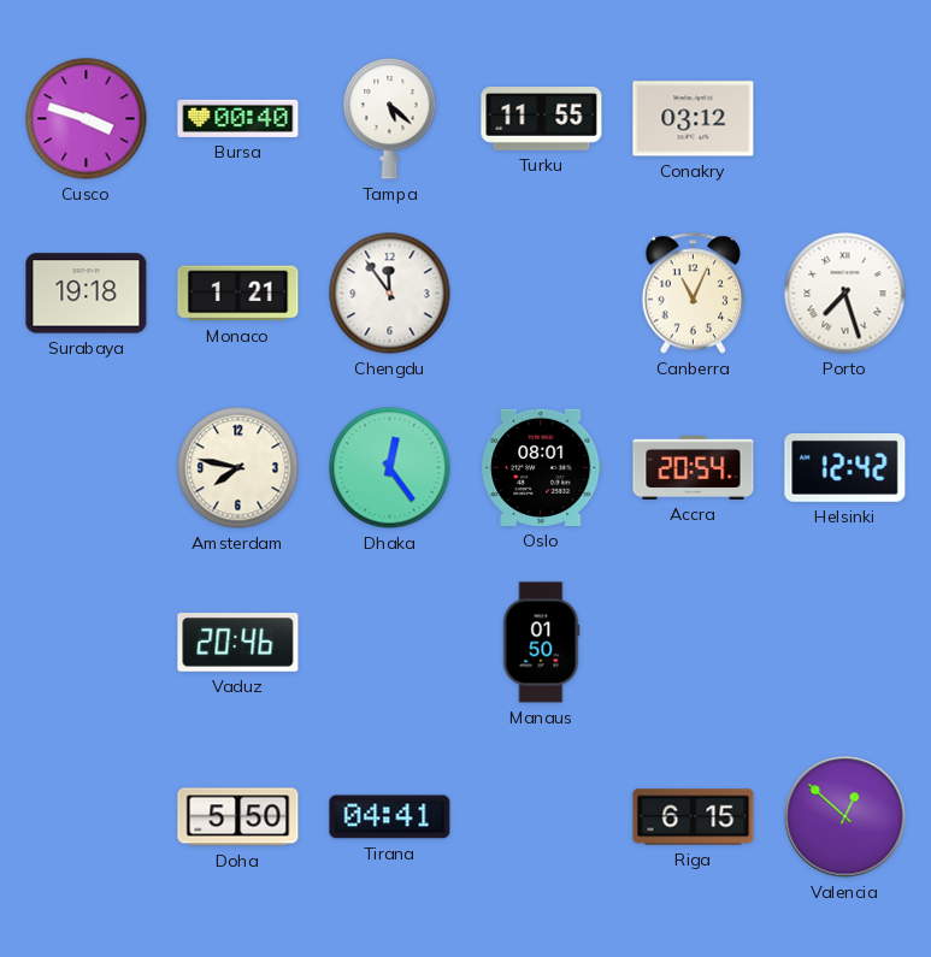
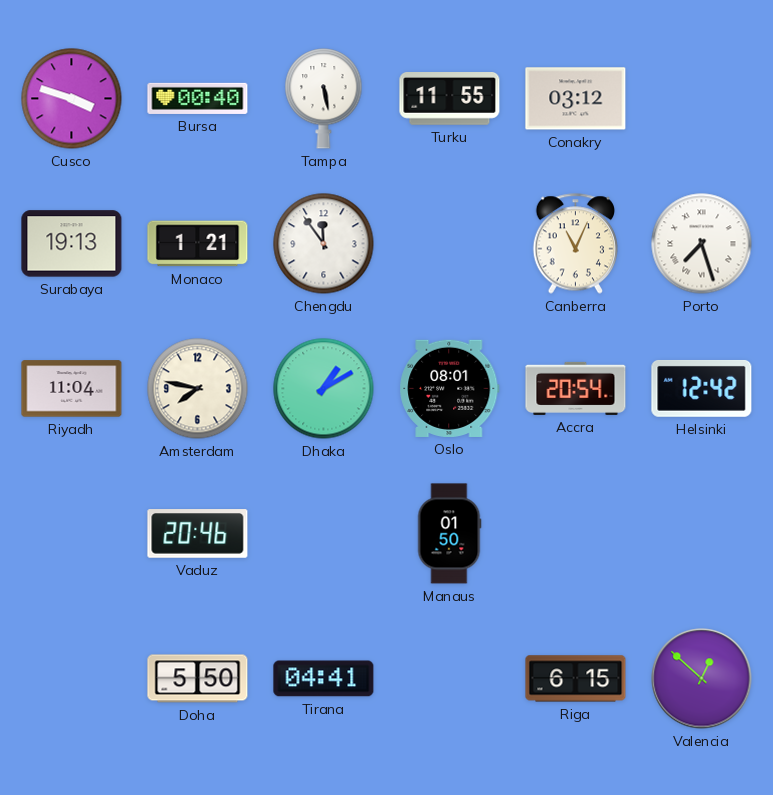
Tampa: 5:22 -> 5:28
Surabaya: 19:18 -> 19:13
Riyadh: none -> 11:04
Dhaka: 12:24 -> 1:10
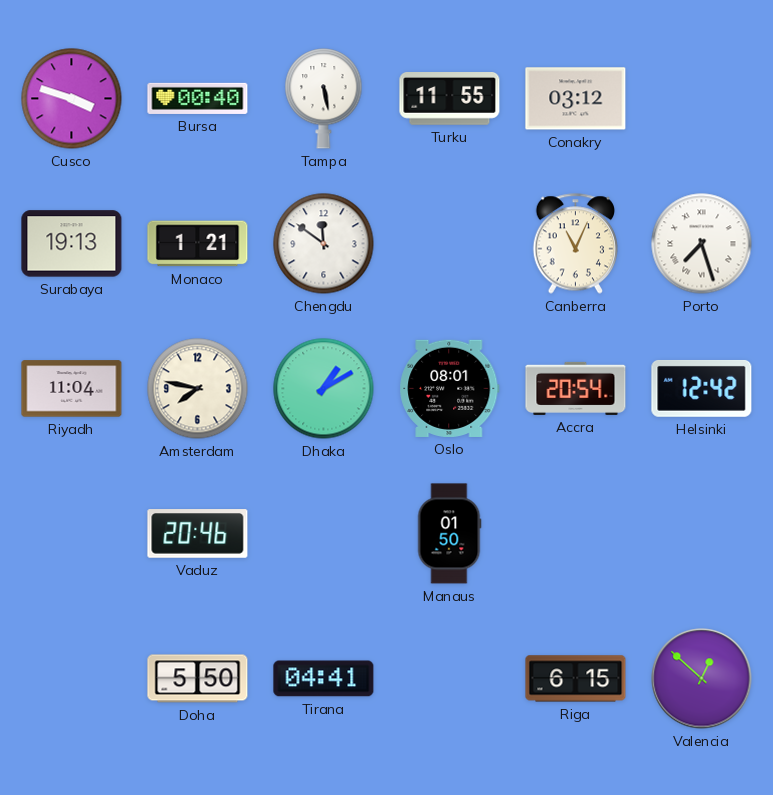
Chengdu: 11:54 -> 11:51
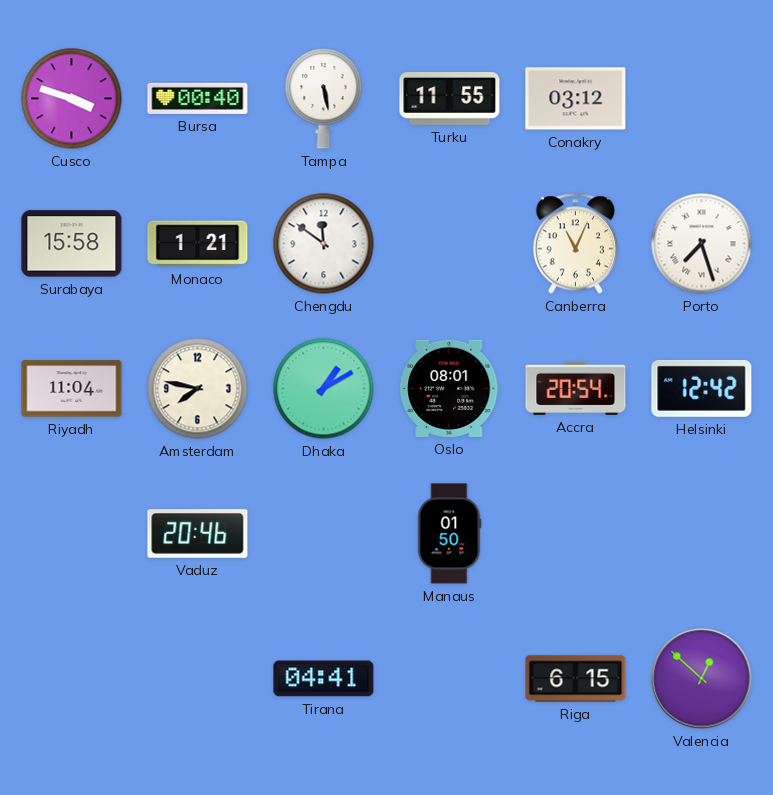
Surabaya: 19:13 -> 15:58
Doha: 5:50 -> none
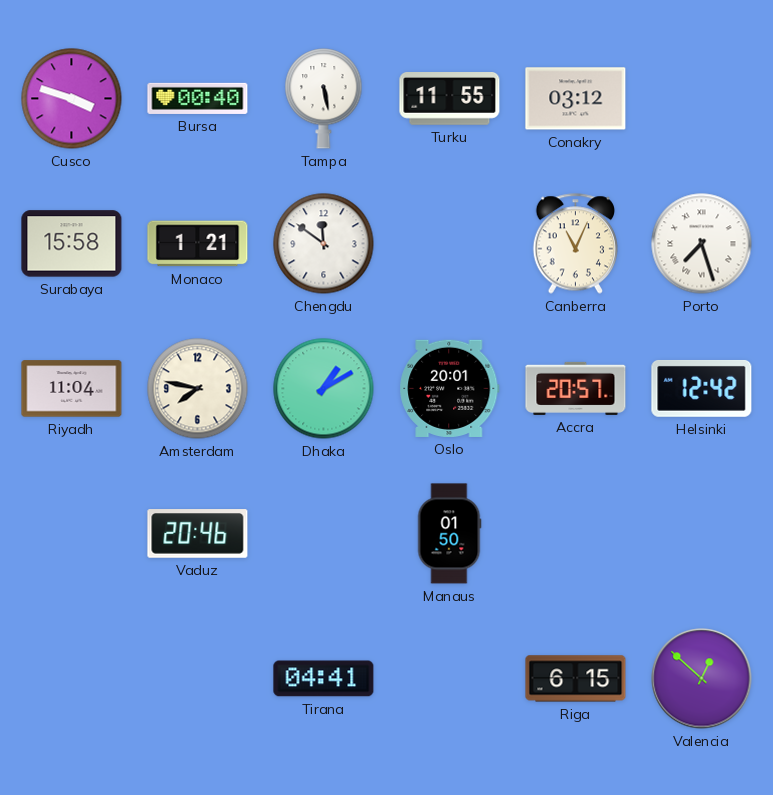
Oslo: 08:01 -> 20:01
Accra: 20:54 -> 20:57
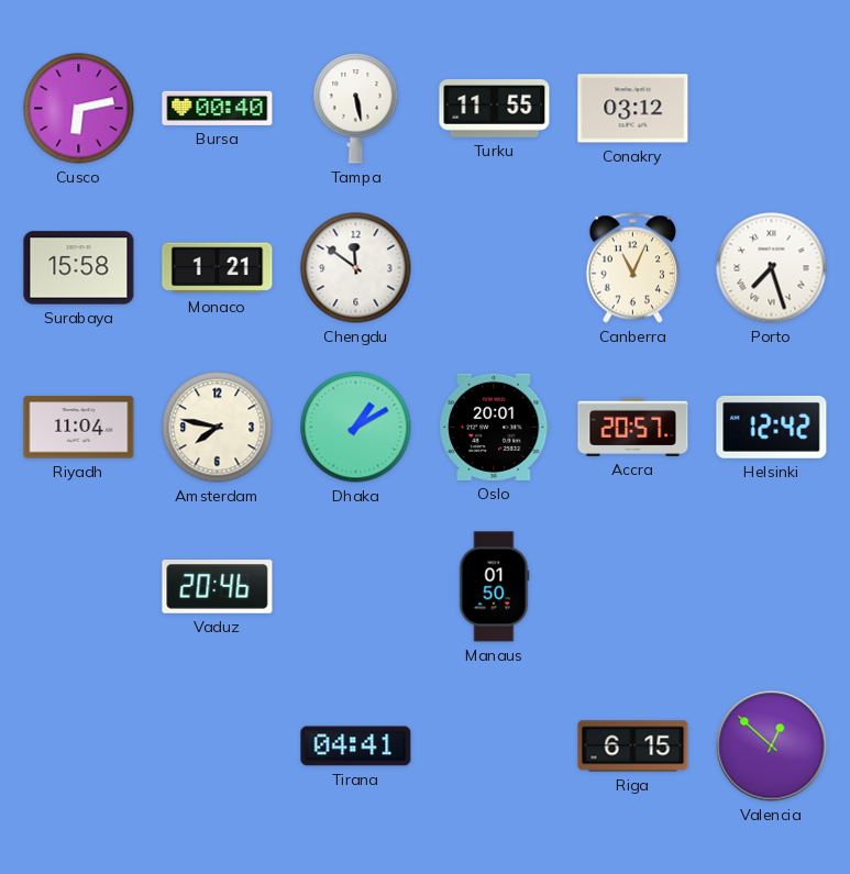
Cusco: 3:48 -> 6:13
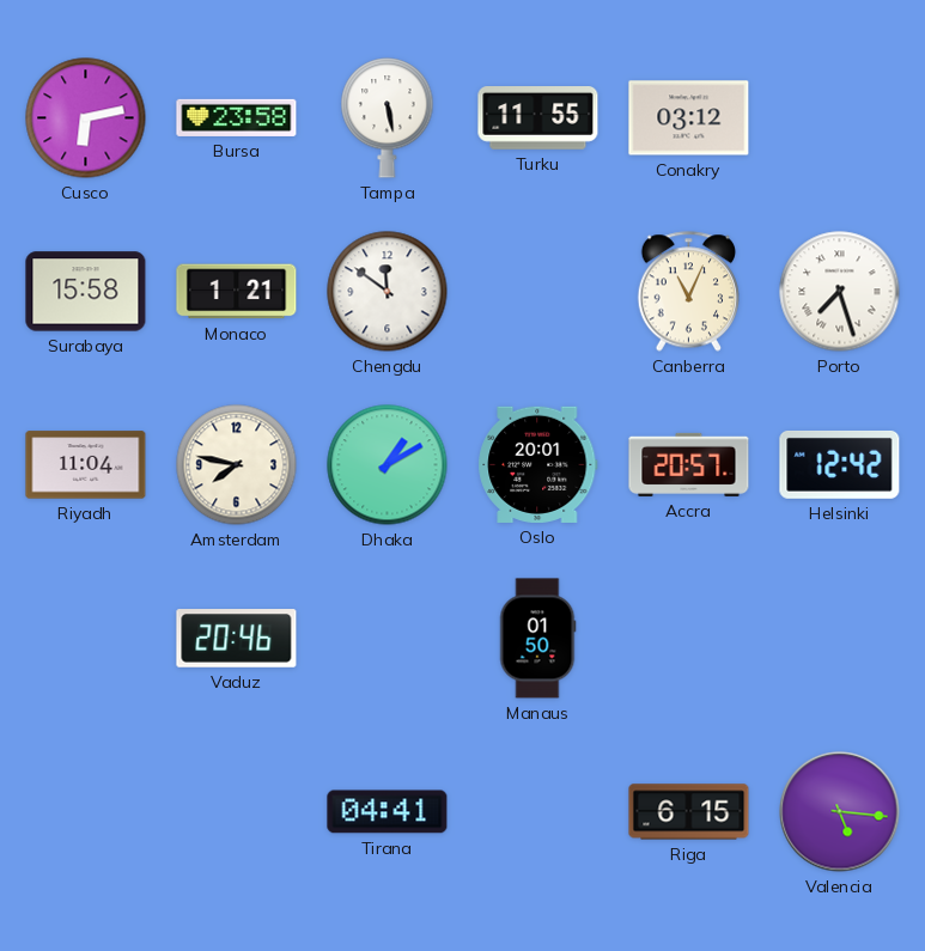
Bursa: 00:40 -> 23:58
Valencia: 12:52 -> 5:16
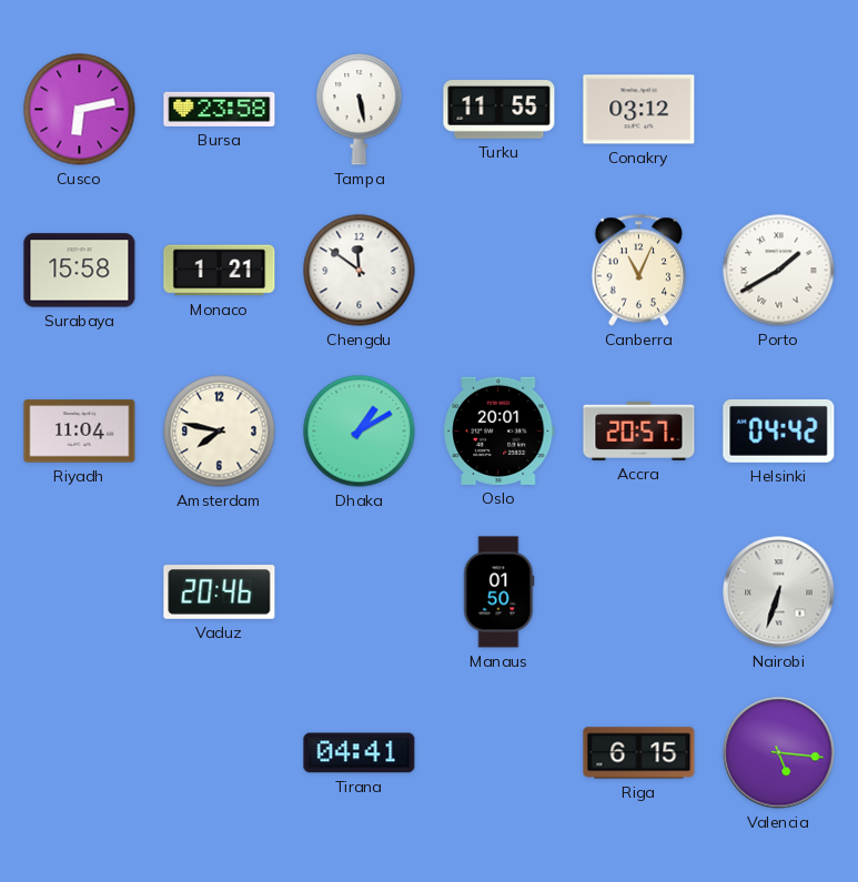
Porto: 7:27 -> 1:40
Helsinki: 12:42 -> 04:42
Nairobi: none -> 6:33
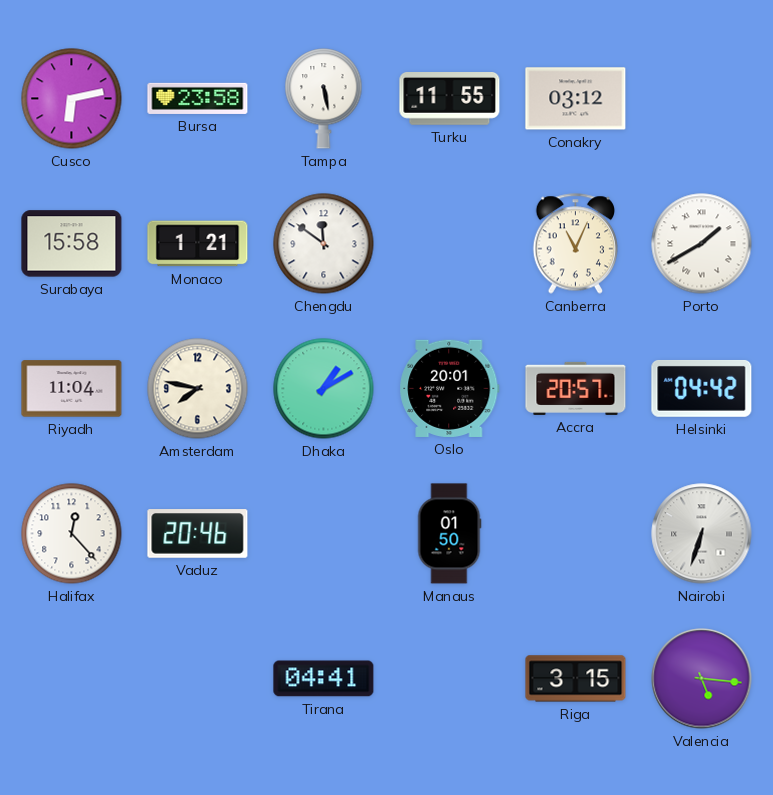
Halifax: none -> 12:23
Riga: 6:15 -> 3:15
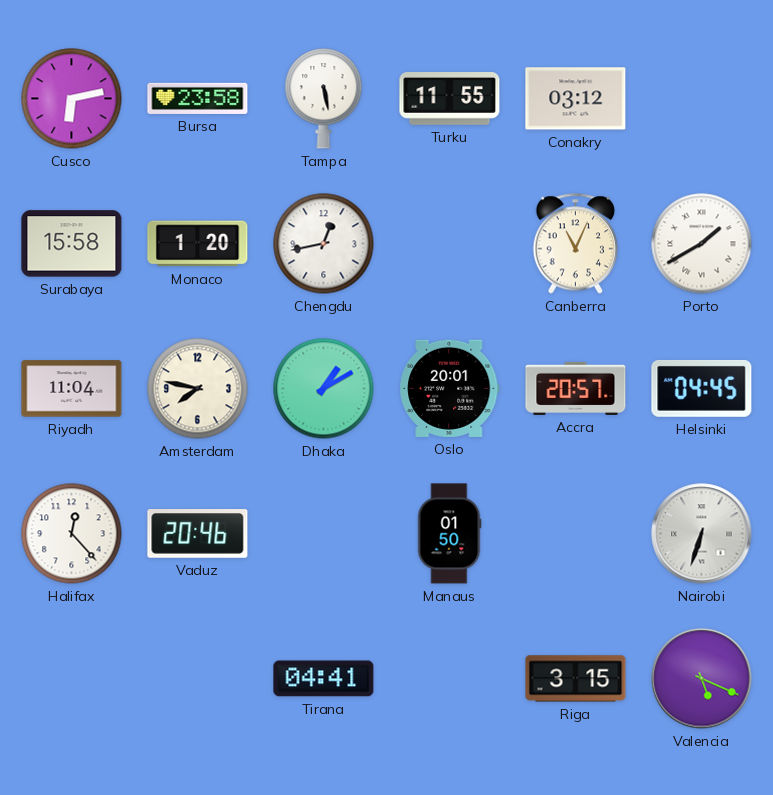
Monaco: 1:21 -> 1:20
Chengdu: 11:51 -> 12:43
Helsinki: 04:42 -> 04:45
Valencia: 5:16 -> 5:19
